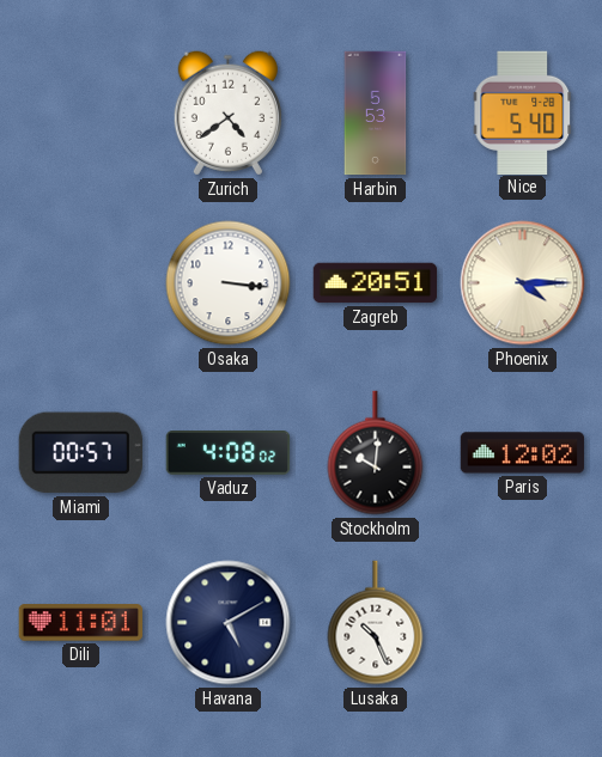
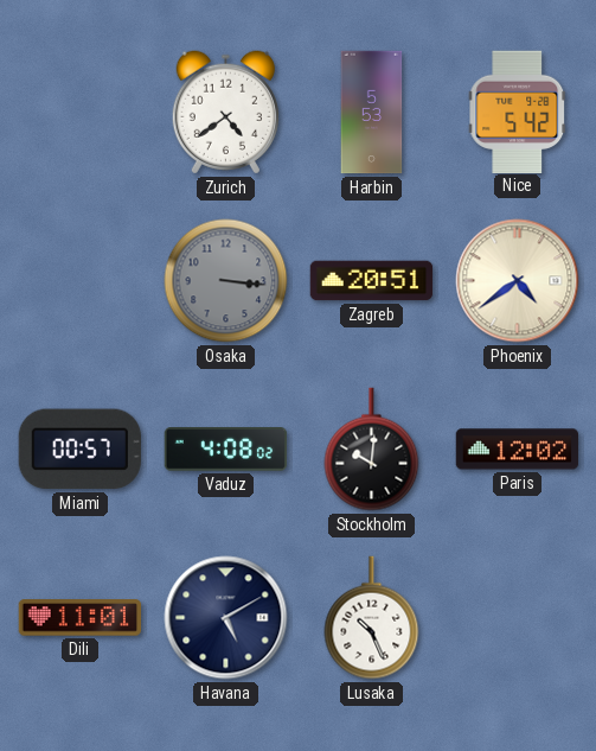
Nice: 5:40 -> 5:42
Osaka dial: white -> grey
Phoenix: 4:15 -> 4:39
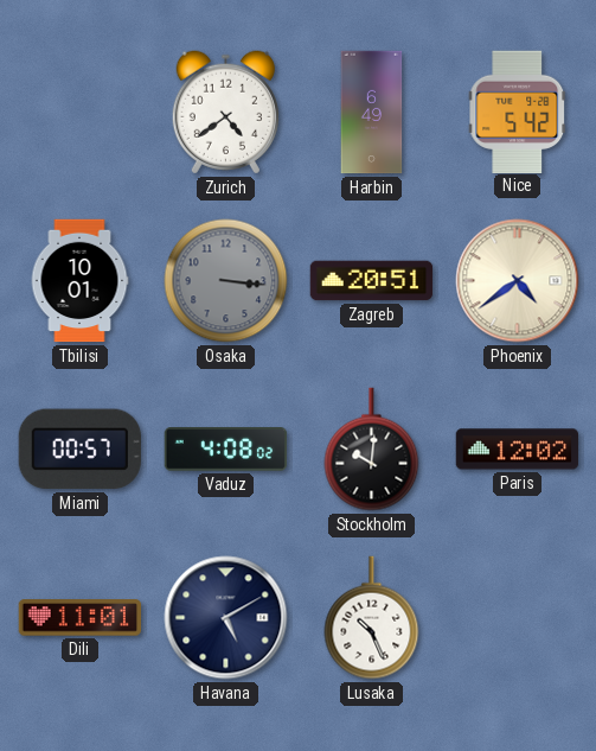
Harbin: 5:53 -> 6:49
Tbilisi: none -> 10:01
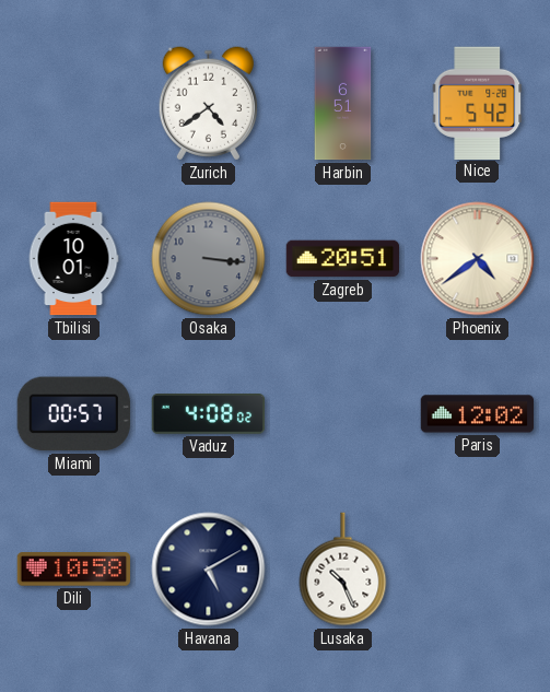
Harbin: 6:49 -> 6:51
Stockholm: 10:01 -> none
Dili: 11:01 -> 10:58
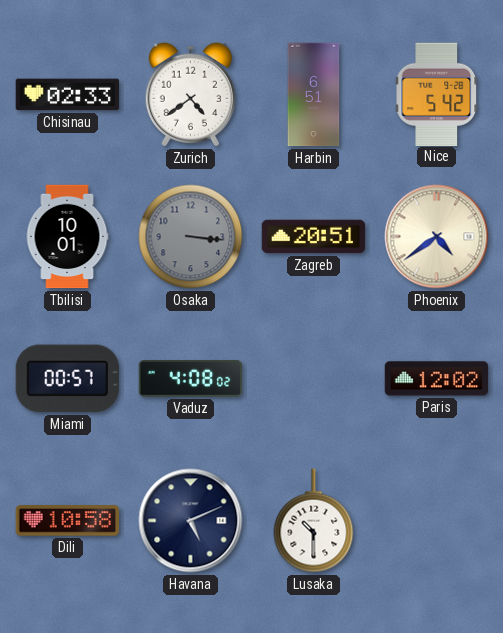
Chisinau: none -> 02:33
Havana: 5:10 -> 5:11
Lusaka: 10:26 -> 10:30
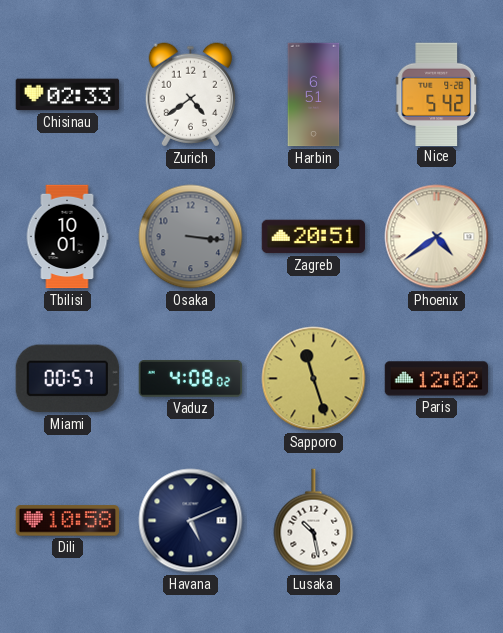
Sapporo: none -> 11:27
Lusaka: 10:30 -> 10:28
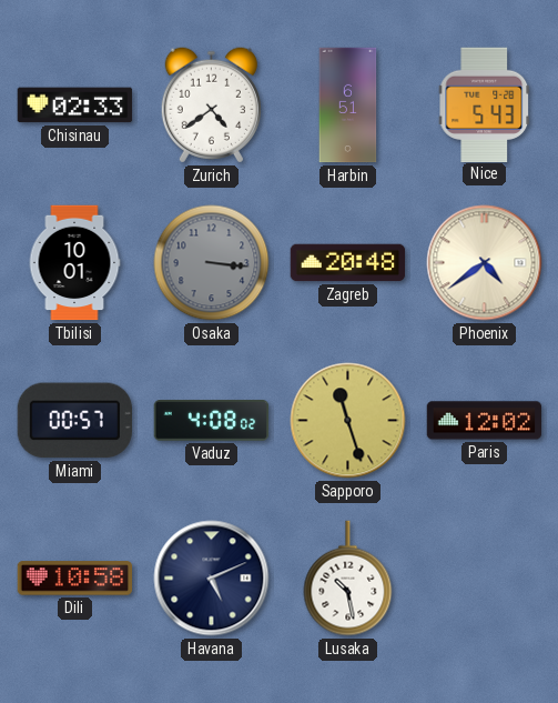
Nice: 5:42 -> 5:43
Zagreb: 20:51 -> 20:48
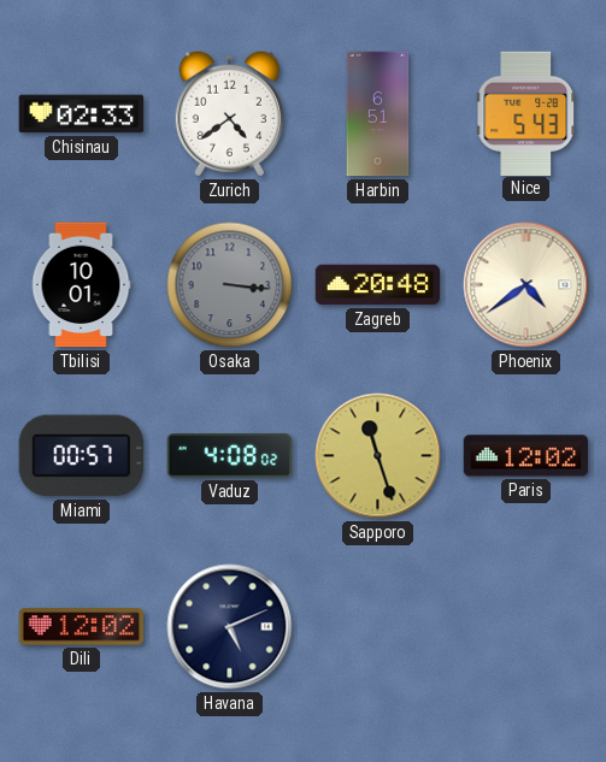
Dili: 10:58 -> 12:02
Lusaka: 10:28 -> none
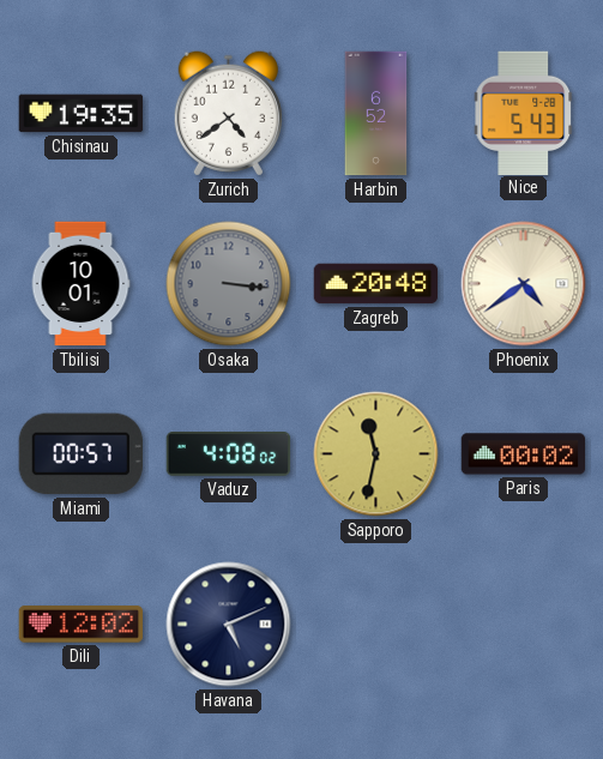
Chisinau: 02:33 -> 19:35
Harbin: 6:51 -> 6:52
Sapporo: 11:27 -> 11:32
Paris: 12:02 -> 00:02
